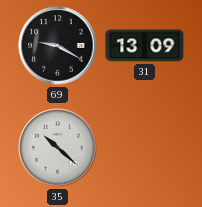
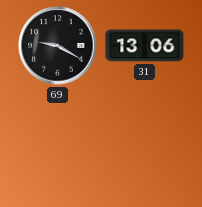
31: 13:09 -> 13:06
35: 10:22 -> none
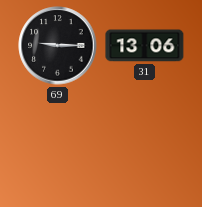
69: 9:20 -> 9:15
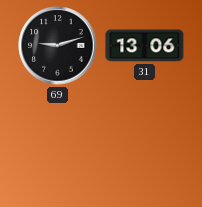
69: 9:15 -> 9:12
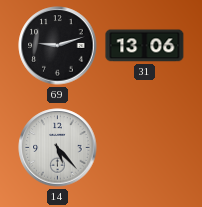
14: none -> 5:23
